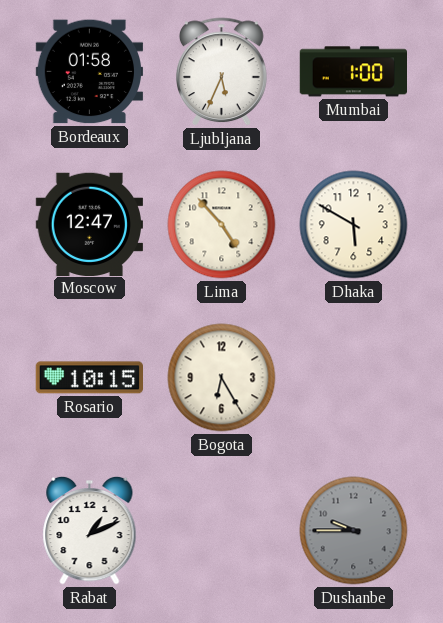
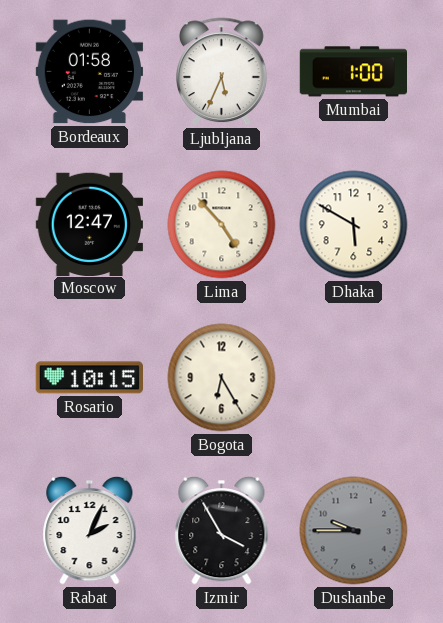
Rabat: 1:11 -> 2:04
Izmir: none -> 3:55
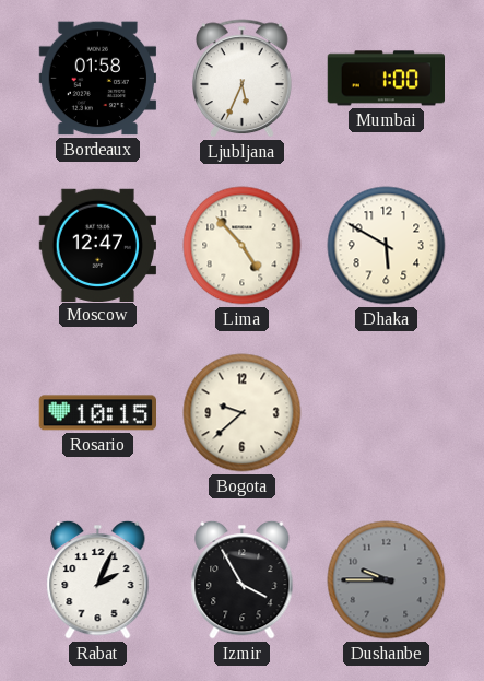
Bogota: 6:25 -> 9:38
